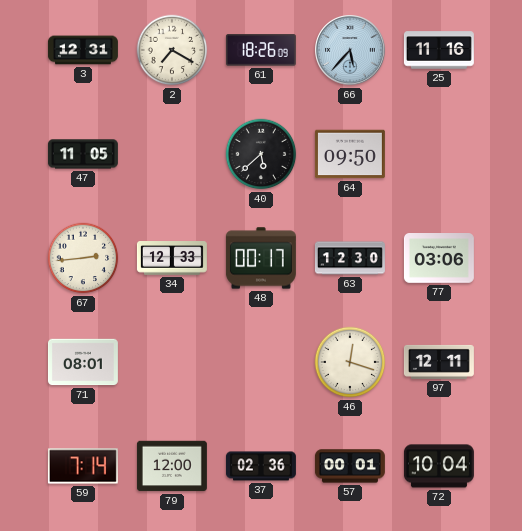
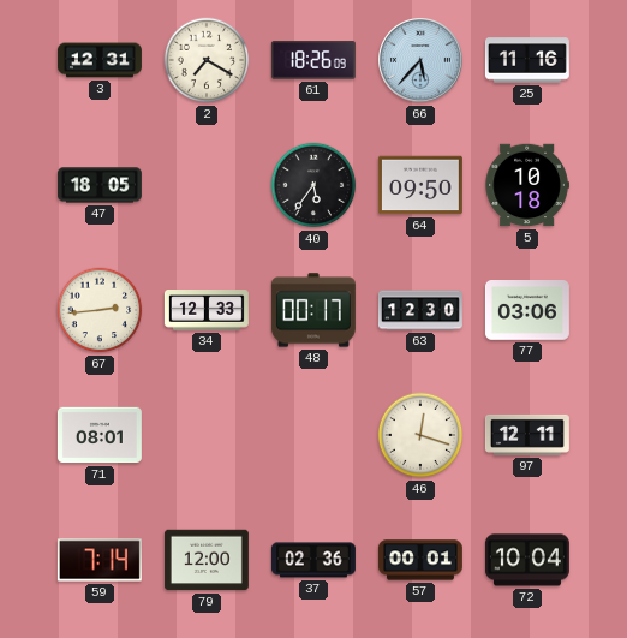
47: 11:05 -> 18:05
40: 5:38 -> 5:36
5: none -> 10:18
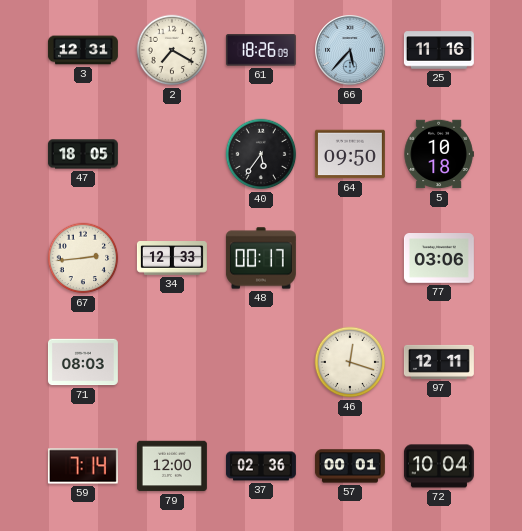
63: 12:30 -> none
71: 08:01 -> 08:03
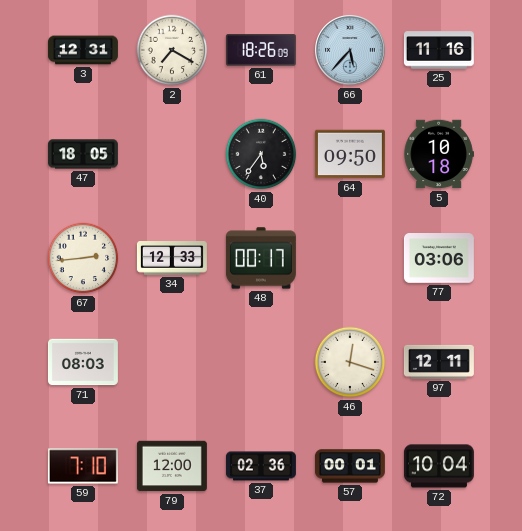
59: 7:14 -> 7:10
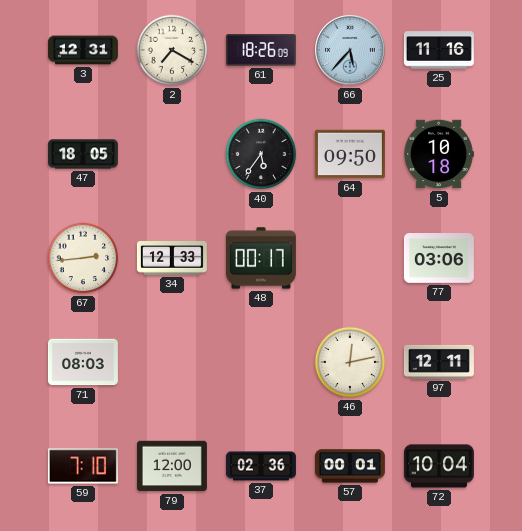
46: 12:18 -> 12:13
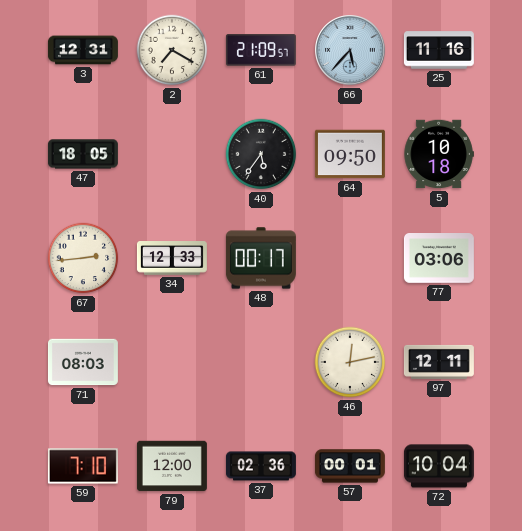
61: 18:26 -> 21:09
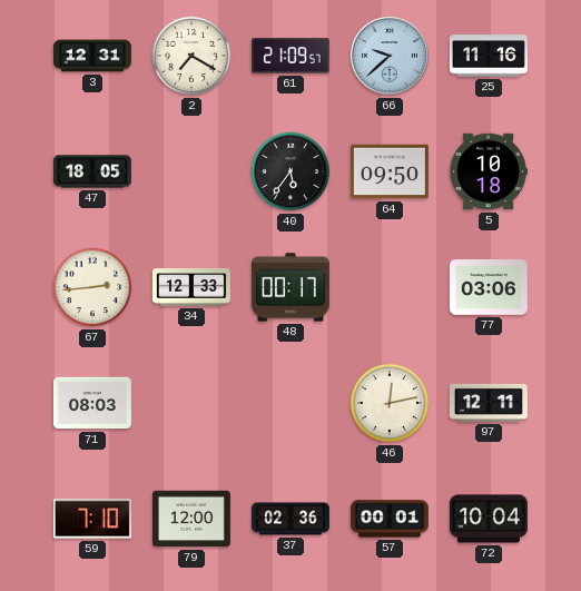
66: 5:37 -> 9:38
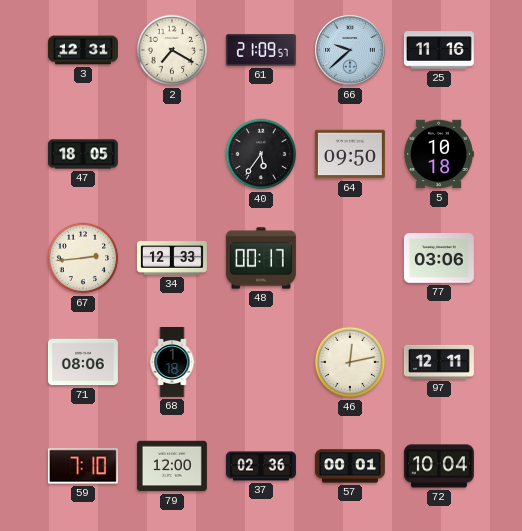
71: 08:03 -> 08:06
68: none -> 1:18
